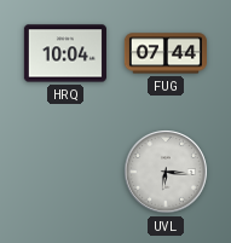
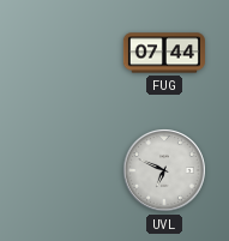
HRQ: 10:04 -> none
UVL: 6:16 -> 6:49
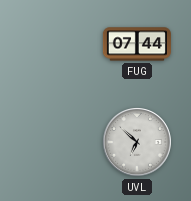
UVL: 6:49 -> 6:52
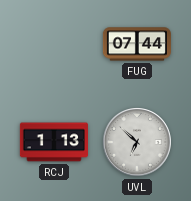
RCJ: none -> 1:13
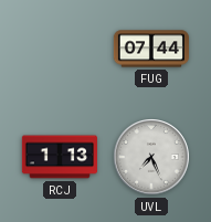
UVL: 6:52 -> 7:26
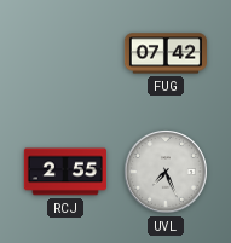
FUG: 07:44 -> 07:42
RCJ: 1:13 -> 2:55
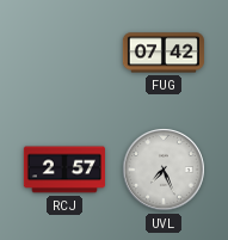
RCJ: 2:55 -> 2:57
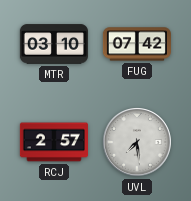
MTR: none -> 03:10
UVL: 7:26 -> 7:29
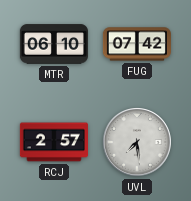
MTR: 03:10 -> 06:10
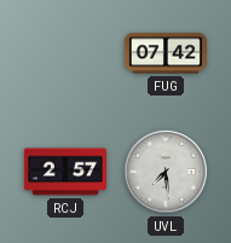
MTR: 06:10 -> none
